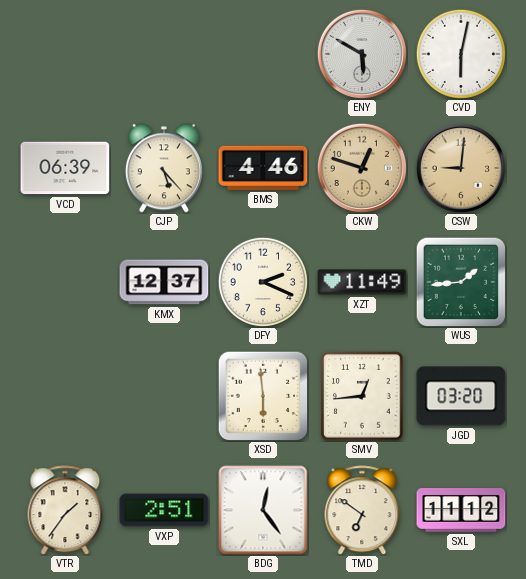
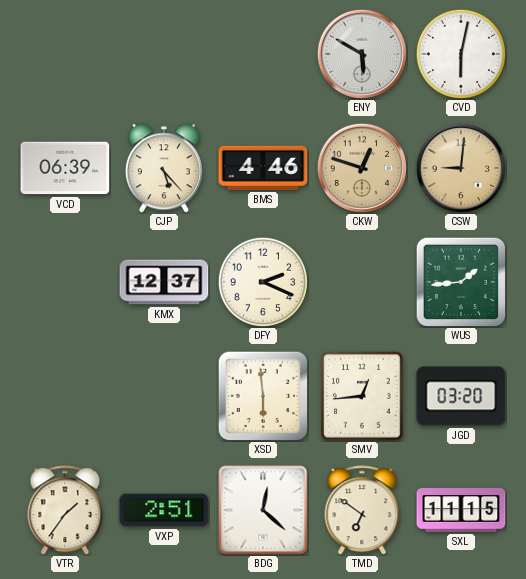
XZT: 11:49 -> none
BDG: 12:24 -> 12:22
SXL: 11:12 -> 11:15
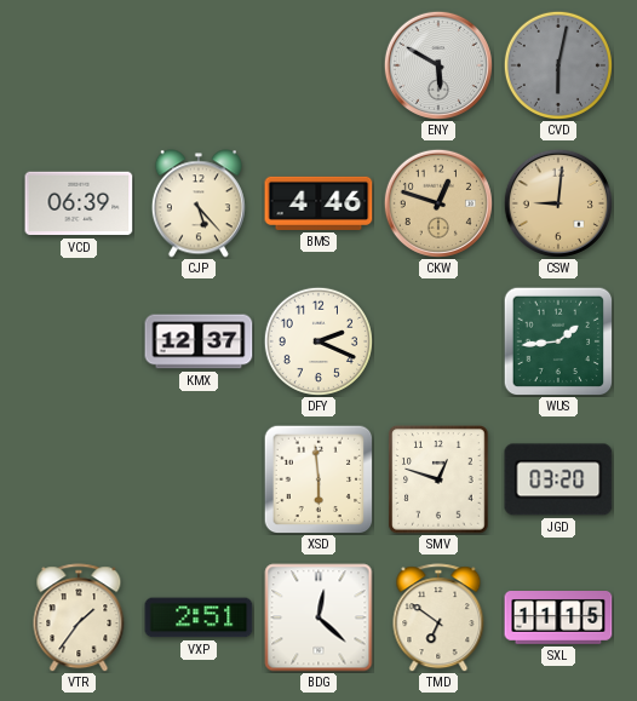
CVD dial: white -> grey
SMV: 12:44 -> 12:48
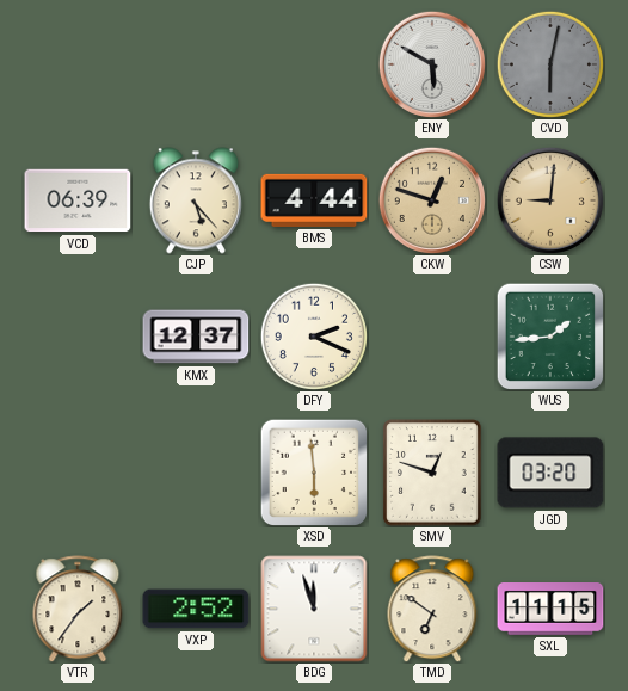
BMS: 4:46 -> 4:44
VXP: 2:51 -> 2:52
BDG: 12:22 -> 11:57
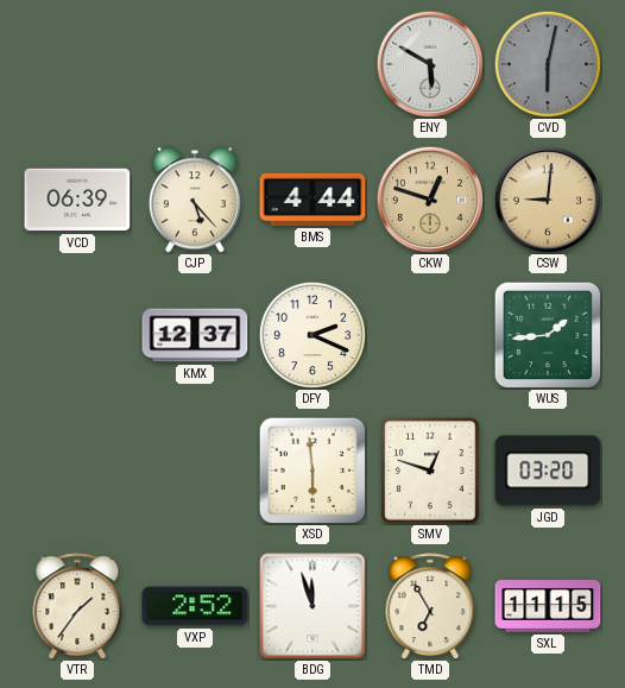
TMD: 6:51 -> 6:55
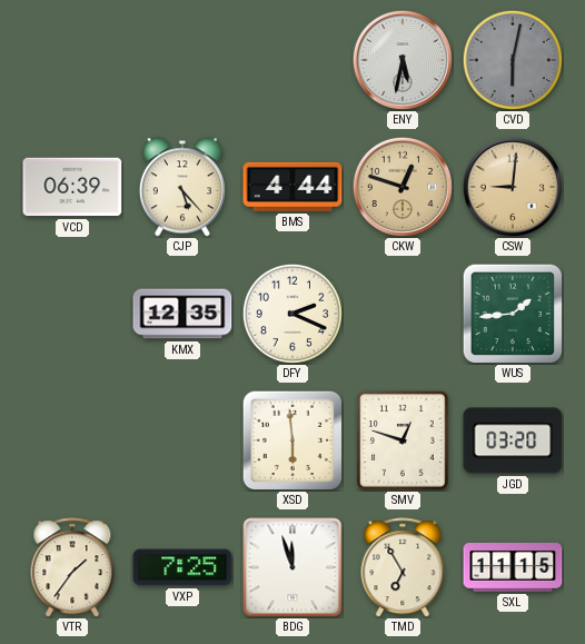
ENY: 5:50 -> 5:32
KMX: 12:37 -> 12:35
VXP: 2:52 -> 7:25
